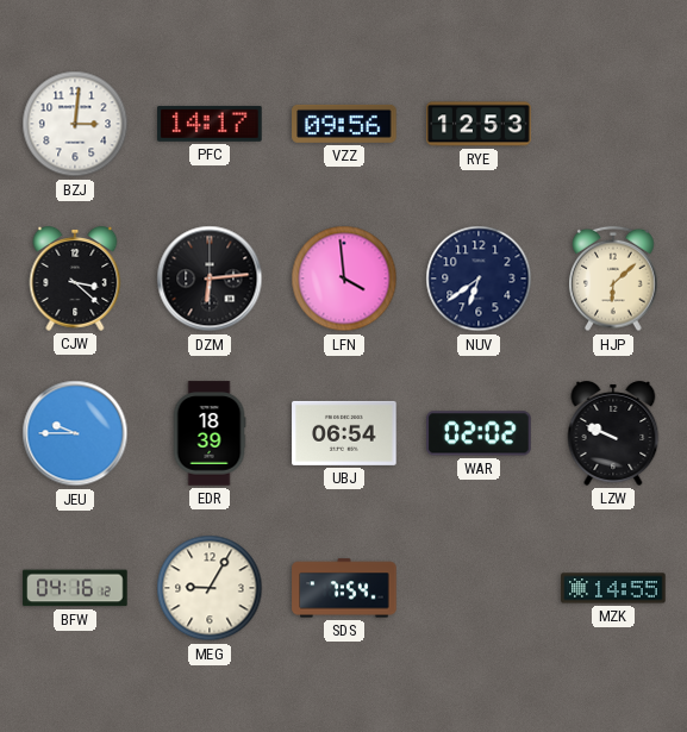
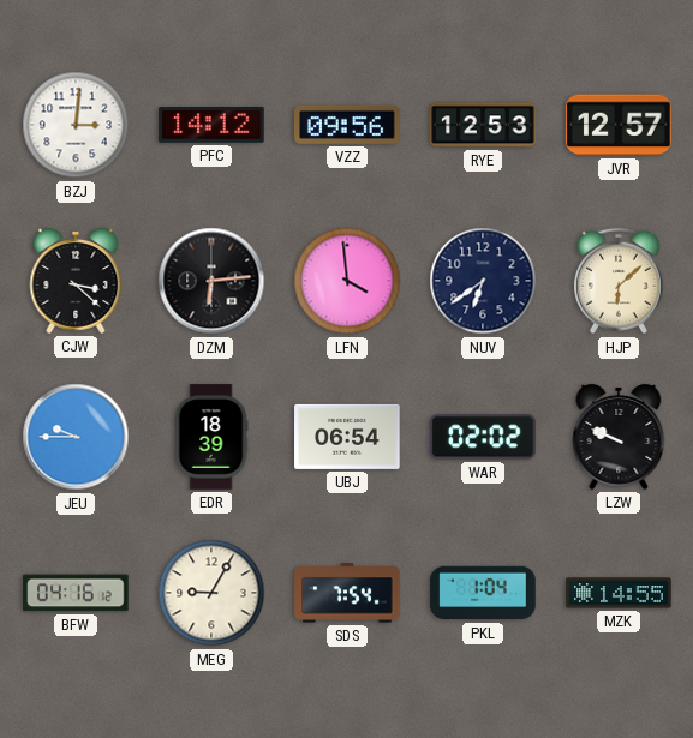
PFC: 14:17 -> 14:12
JVR: none -> 12:57
PKL: none -> 1:04
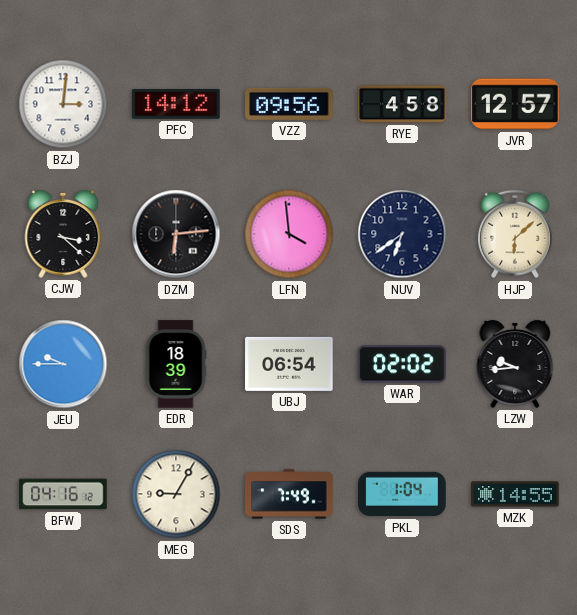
RYE: 12:53 -> 4:58
LZW: 9:49 -> 9:44
SDS: 7:54 -> 7:49
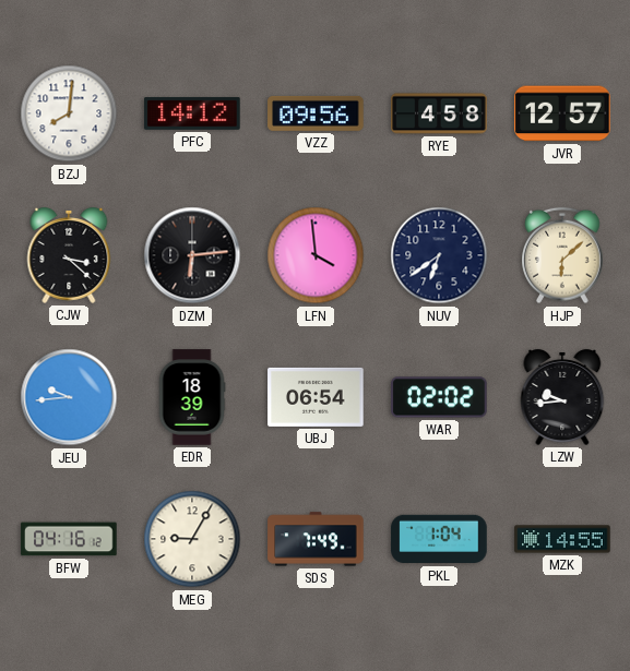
BZJ: 3:01 -> 8:01
JEU: 9:45 -> 9:44
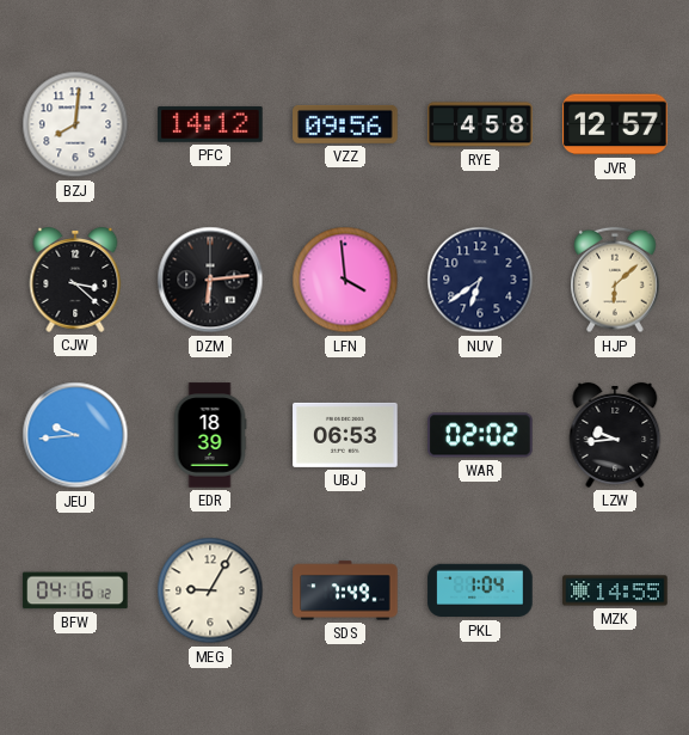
UBJ: 06:54 -> 06:53
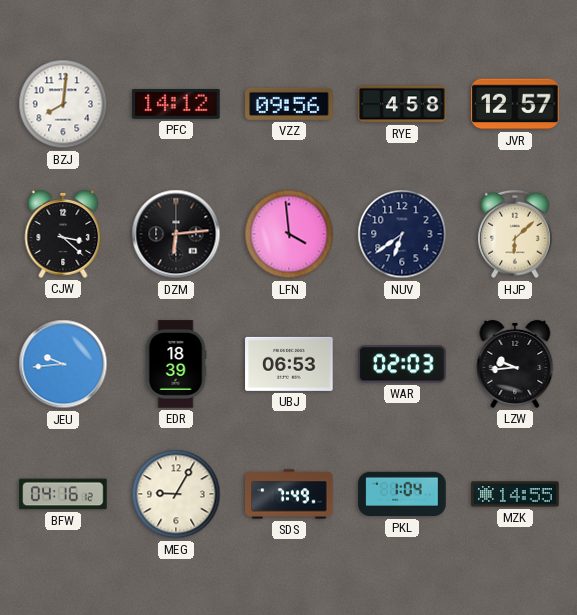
WAR: 02:02 -> 02:03
